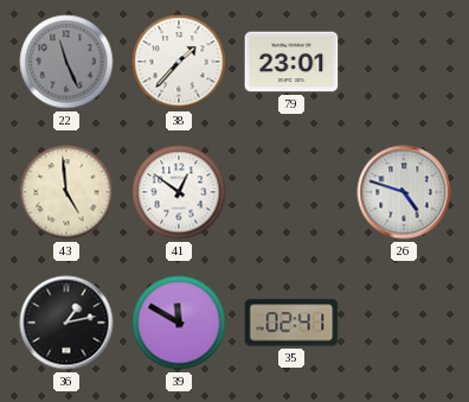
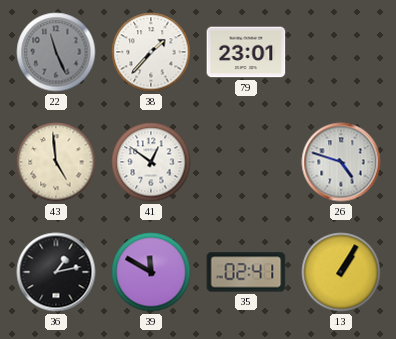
13: none -> 1:05
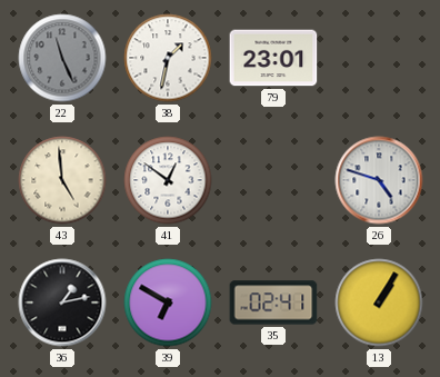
38: 1:37 -> 1:32
39: 11:50 -> 6:50
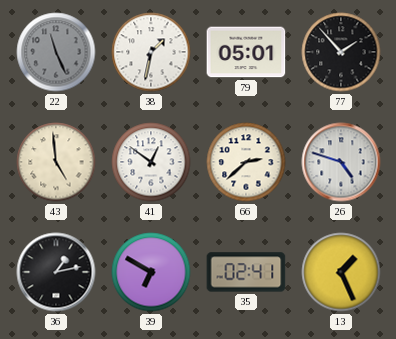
79: 23:01 -> 05:01
77: none -> 1:53
66: none -> 2:38
13: 1:05 -> 1:26
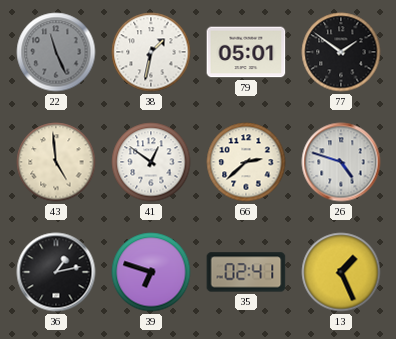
77: 1:53 -> 1:51
39: 6:50 -> 6:48
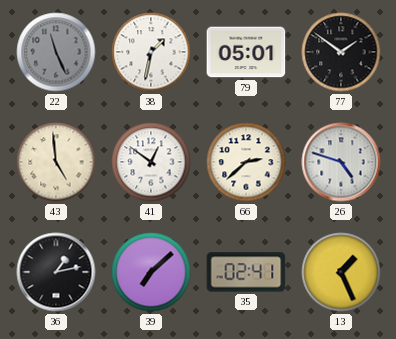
39: 6:48 -> 7:08
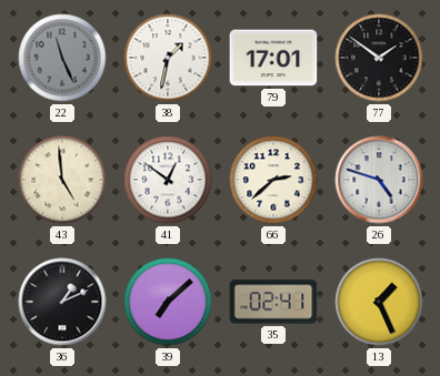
79: 05:01 -> 17:01
36: 1:13 -> 1:11
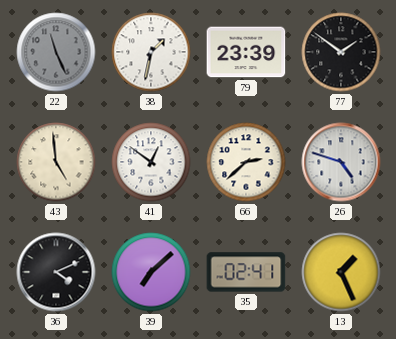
79: 17:01 -> 23:39
36: 1:11 -> 4:11
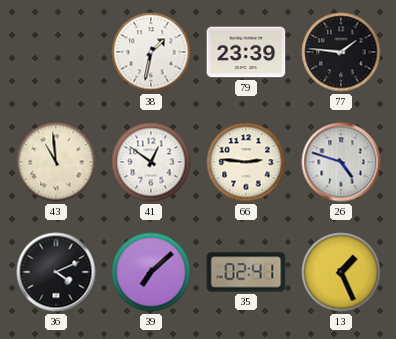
22: 11:26 -> none
77: 1:51 -> 1:46
43: 4:59 -> 10:59
66: 2:38 -> 2:46
